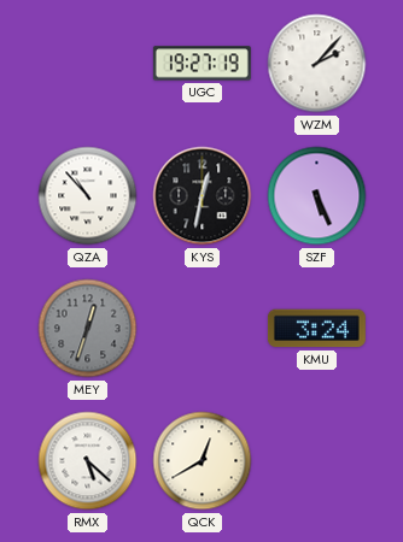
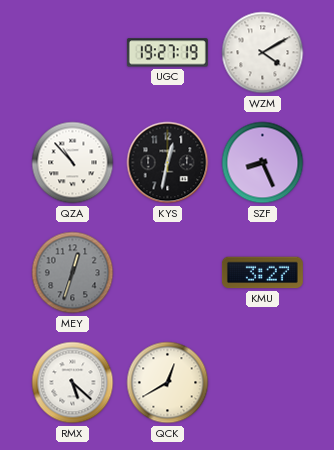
WZM: 2:07 -> 4:10
SZF: 5:26 -> 8:26
KMU: 3:24 -> 3:27
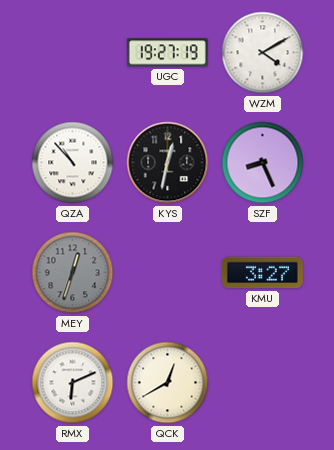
RMX: 5:22 -> 6:11
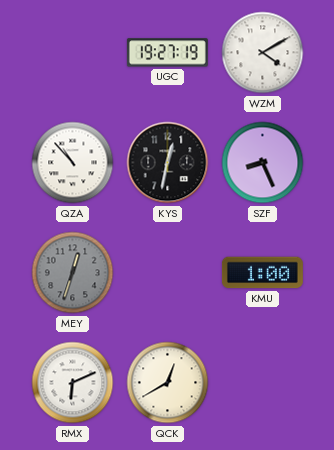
KMU: 3:27 -> 1:00
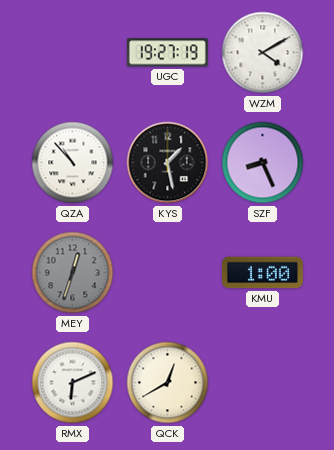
KYS: 12:32 -> 1:28
